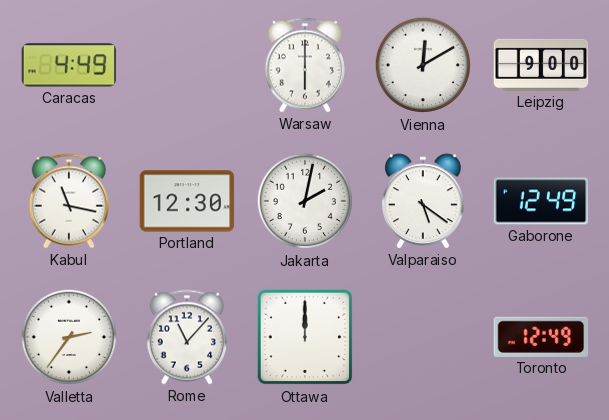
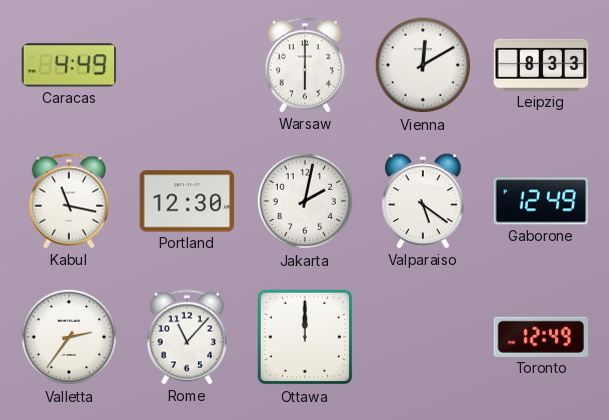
Leipzig: 9:00 -> 8:33
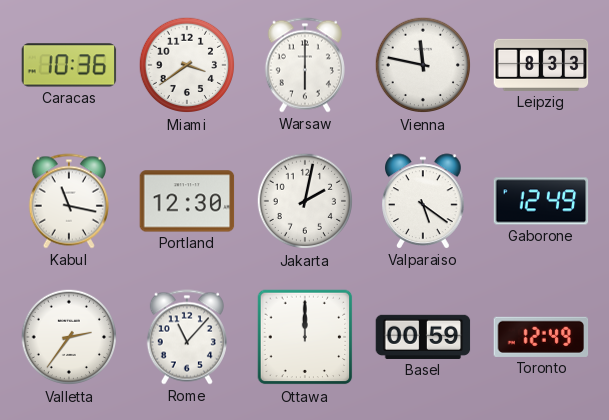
Caracas: 4:49 -> 10:36
Miami: none -> 3:39
Vienna: 12:10 -> 11:47
Basel: none -> 00:59
